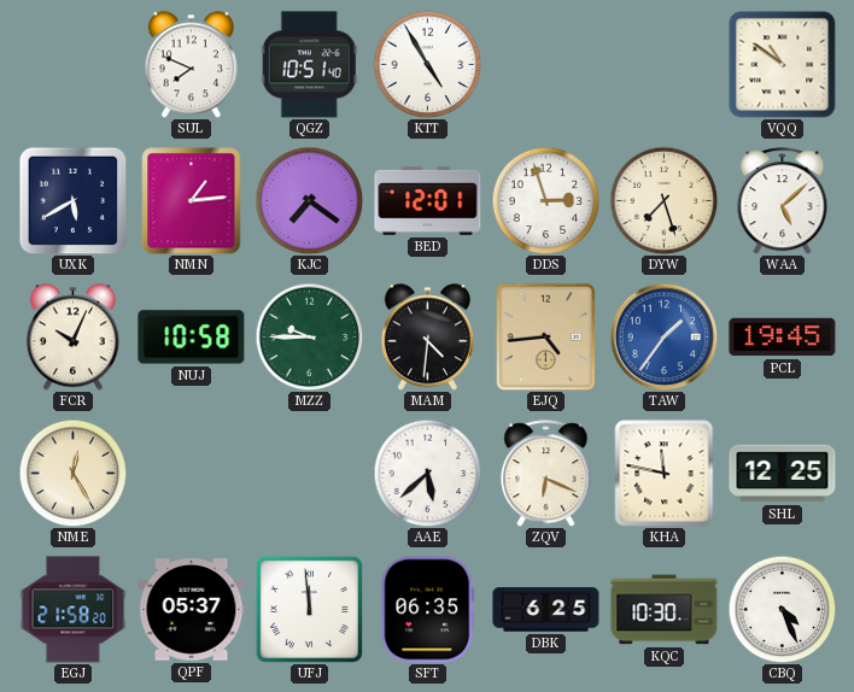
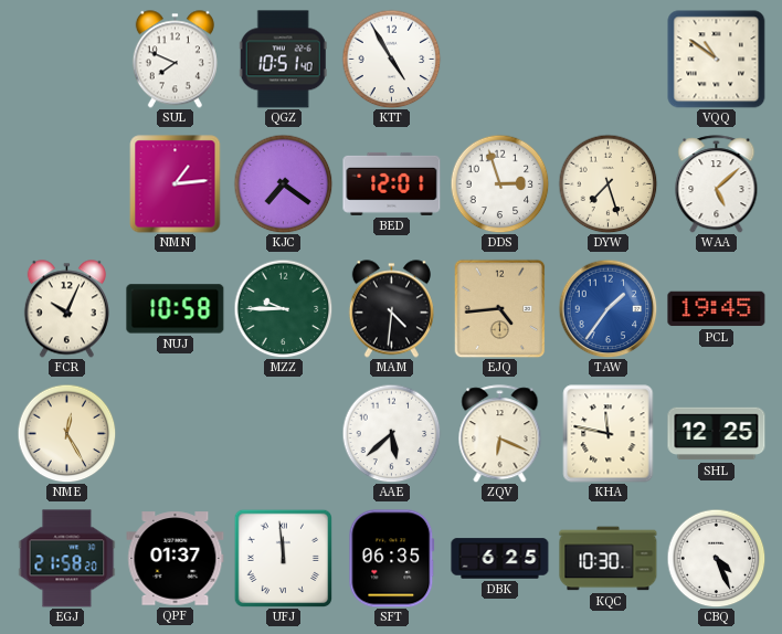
UXK: 5:40 -> none
QPF: 05:37 -> 01:37
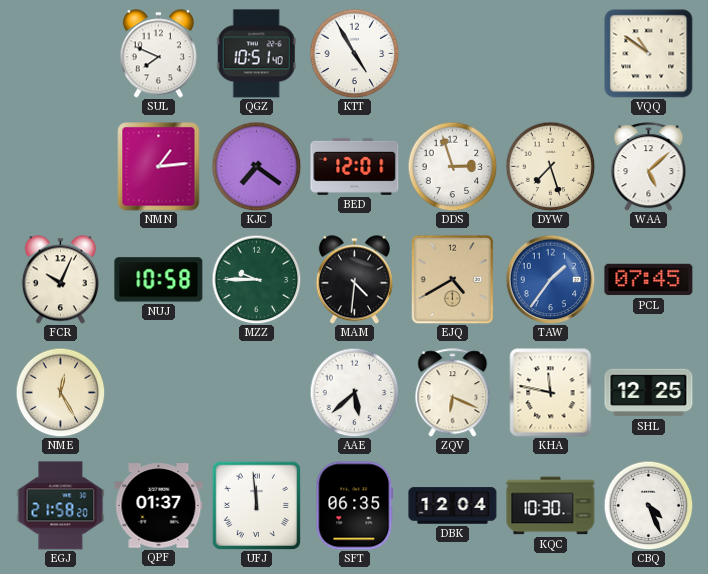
EJQ: 4:44 -> 4:40
PCL: 19:45 -> 07:45
DBK: 6:25 -> 12:04
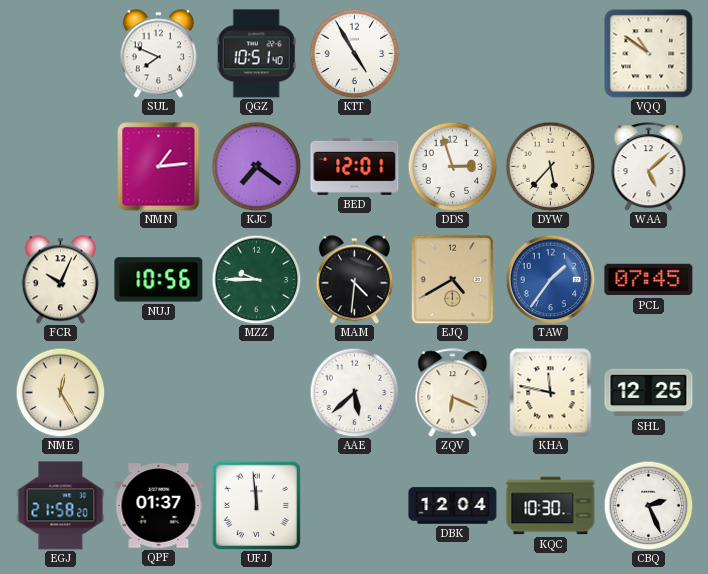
DYW: 7:27 -> 5:37
NUJ: 10:58 -> 10:56
SFT: 06:35 -> none
CBQ: 4:26 -> 2:26
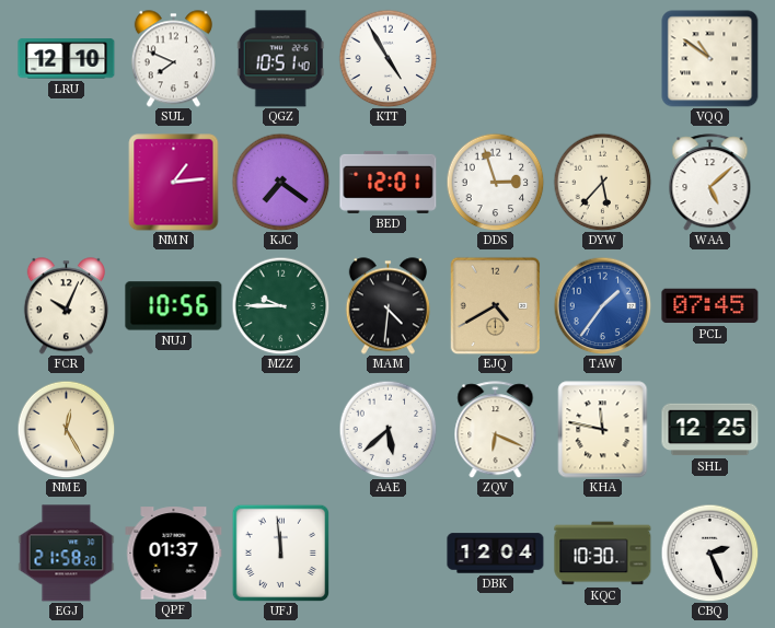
LRU: none -> 12:10
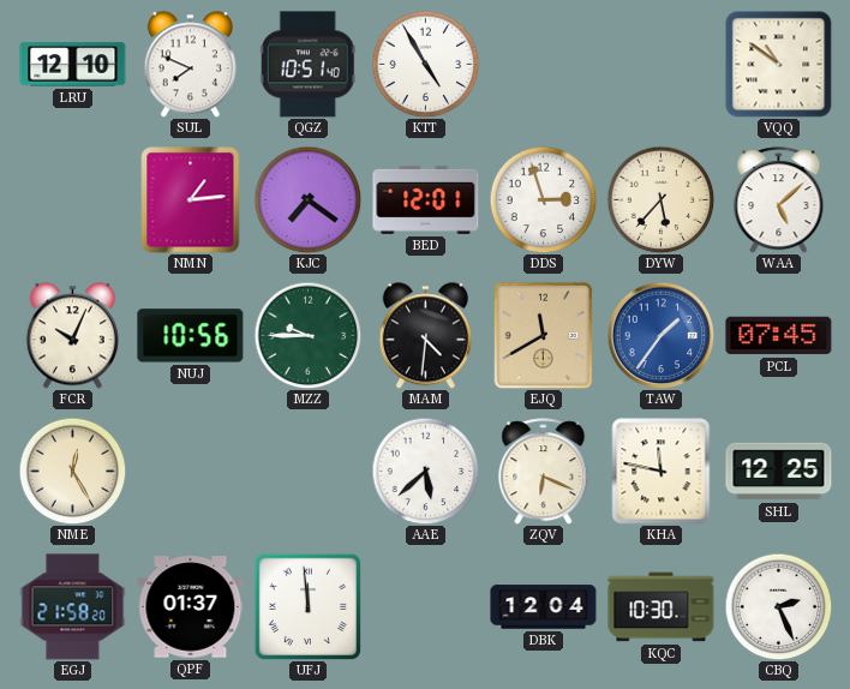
EJQ: 4:40 -> 11:40
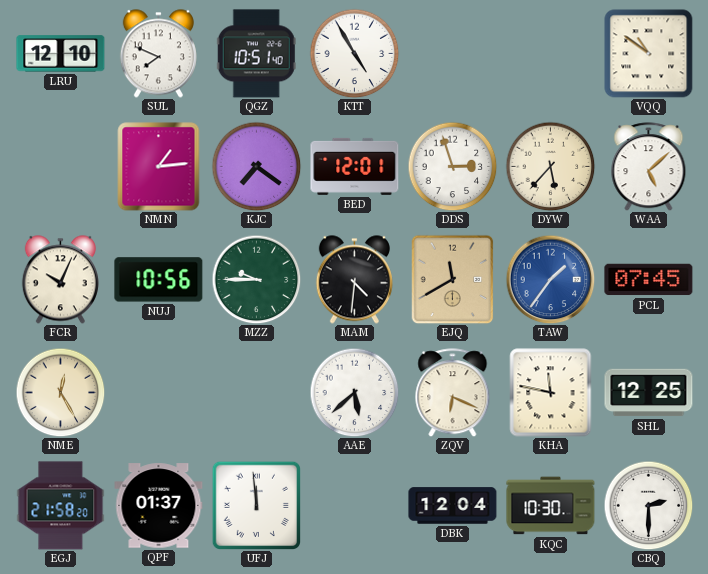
CBQ: 2:26 -> 2:30
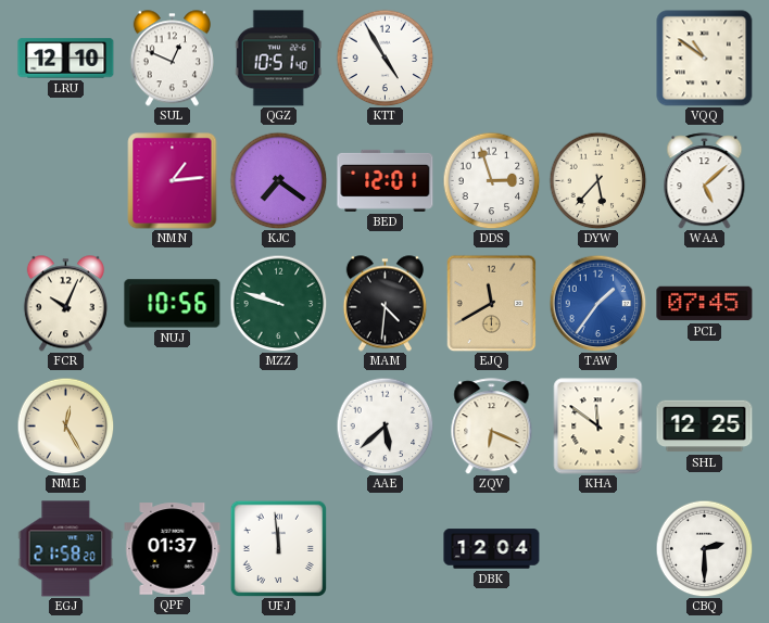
SUL: 7:49 -> 12:49
MZZ: 9:45 -> 9:48
KHA: 11:47 -> 11:51
KQC: 10:30 -> none
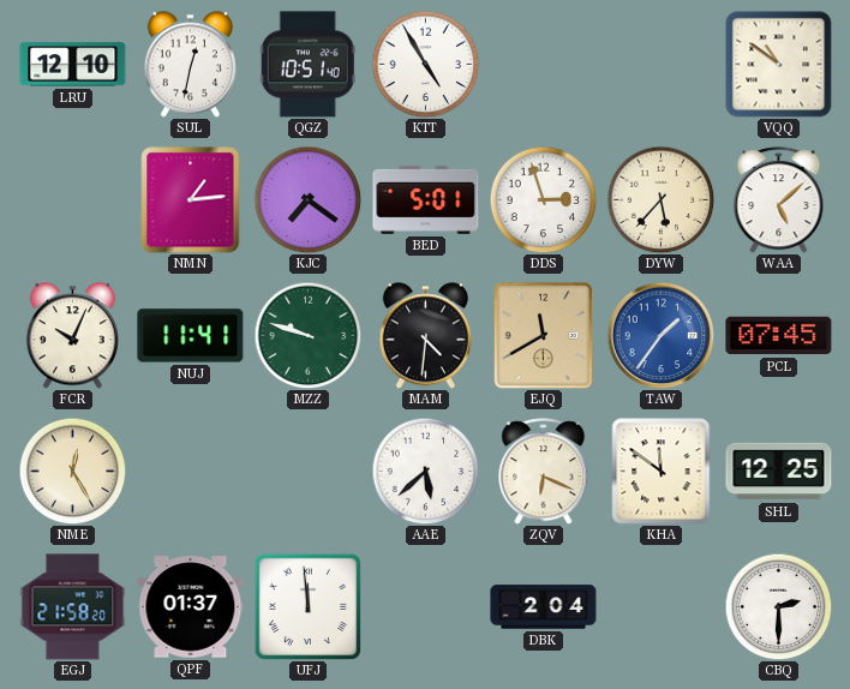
SUL: 12:49 -> 12:32
BED: 12:01 -> 5:01
NUJ: 10:56 -> 11:41
DBK: 12:04 -> 2:04
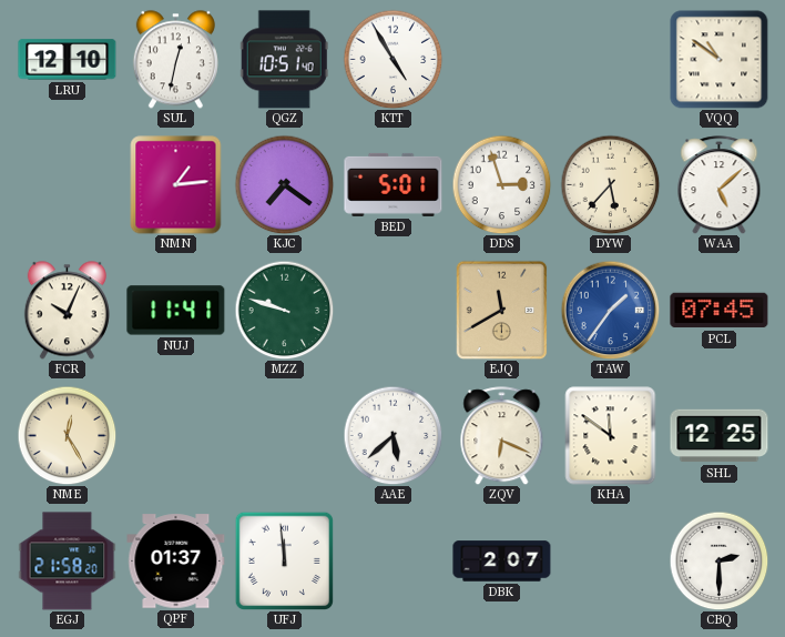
MAM: 4:31 -> none
DBK: 2:04 -> 2:07
